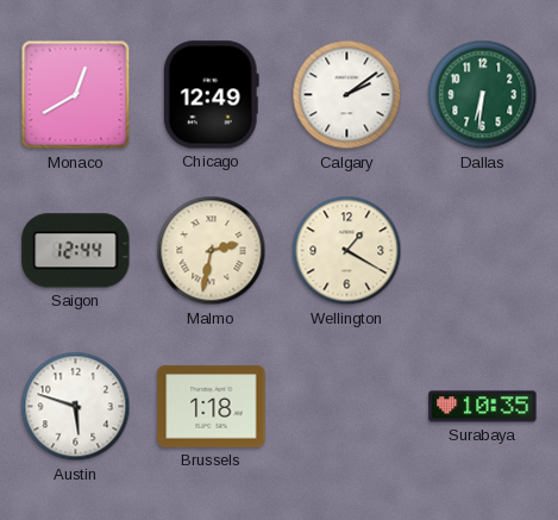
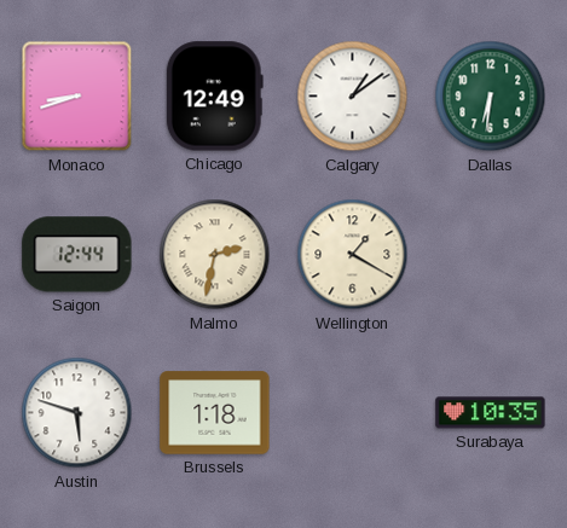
Monaco: 12:40 -> 8:42
Calgary: 2:09 -> 1:09
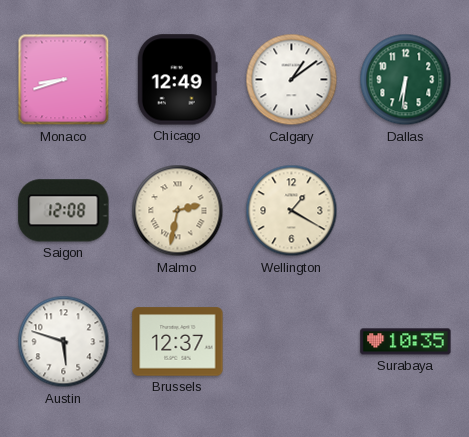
Saigon: 12:44 -> 12:08
Brussels: 1:18 -> 12:37
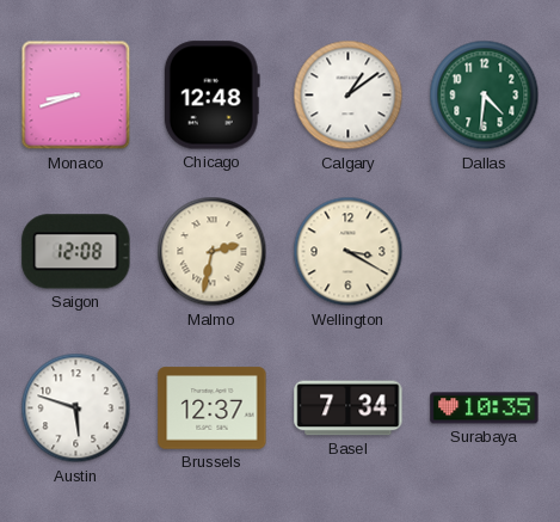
Chicago: 12:49 -> 12:48
Dallas: 6:31 -> 4:31
Wellington: 1:20 -> 3:20
Basel: none -> 7:34
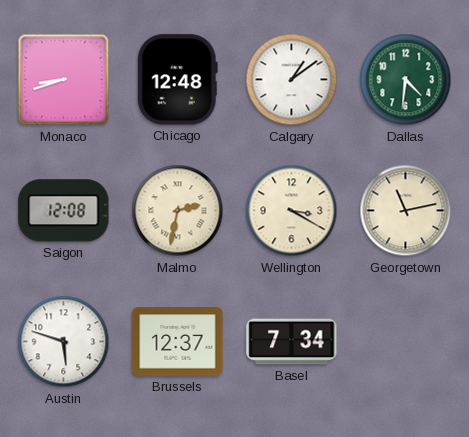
Georgetown: none -> 11:13
Surabaya: 10:35 -> none
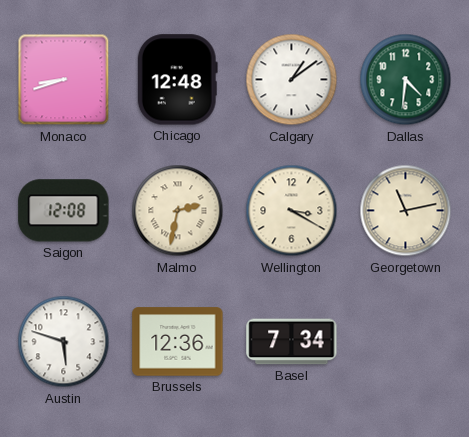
Brussels: 12:37 -> 12:36
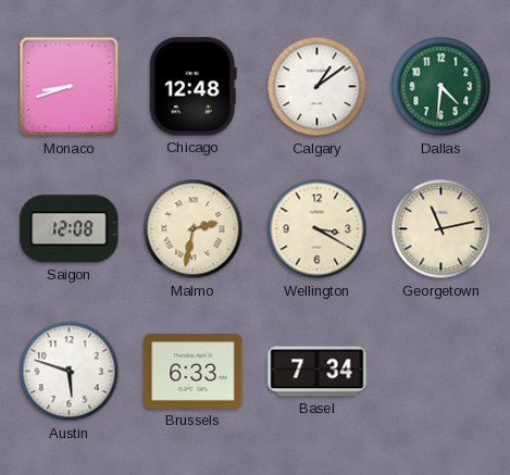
Brussels: 12:36 -> 6:33
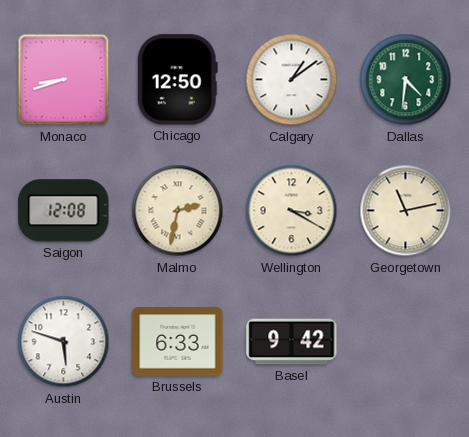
Chicago: 12:48 -> 12:50
Basel: 7:34 -> 9:42
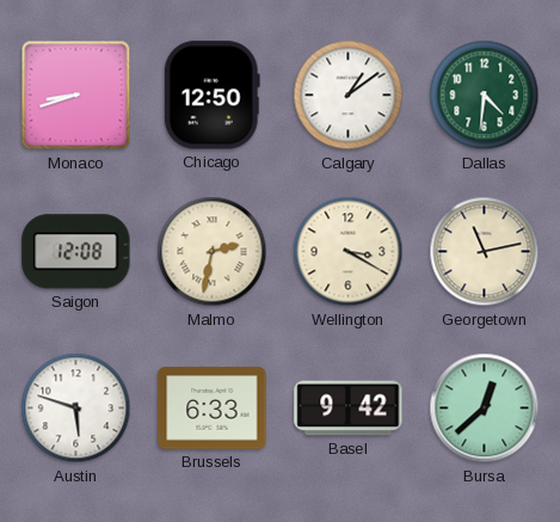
Bursa: none -> 12:38
